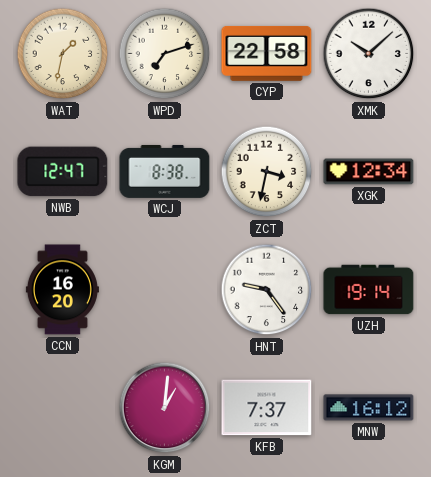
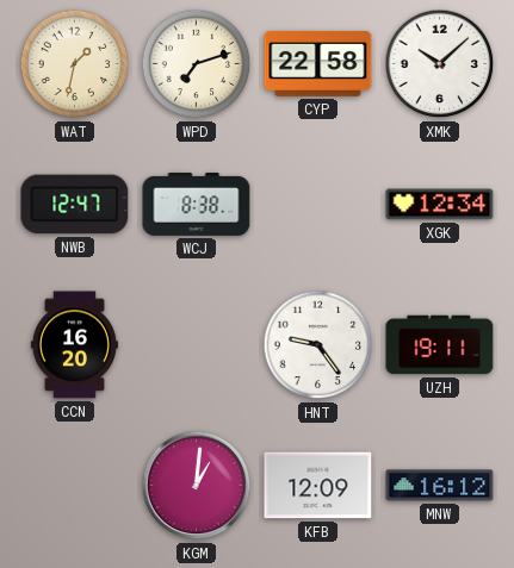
ZCT: 3:32 -> none
UZH: 19:14 -> 19:11
KFB: 7:37 -> 12:09
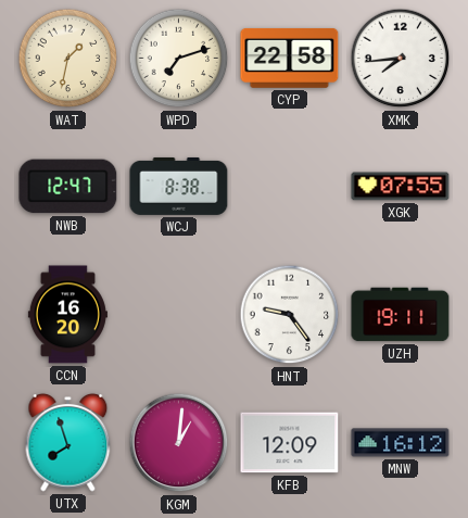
XMK: 10:08 -> 7:44
XGK: 12:34 -> 07:55
UTX: none -> 7:57
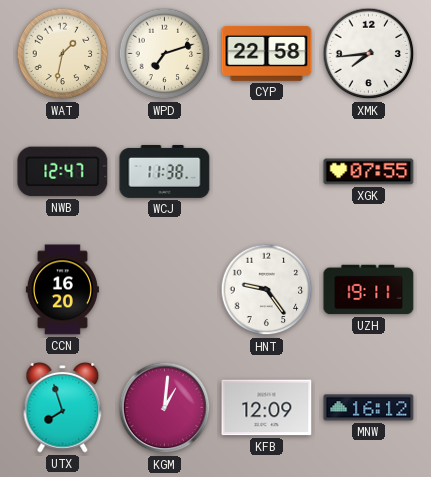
WCJ: 8:38 -> 11:38
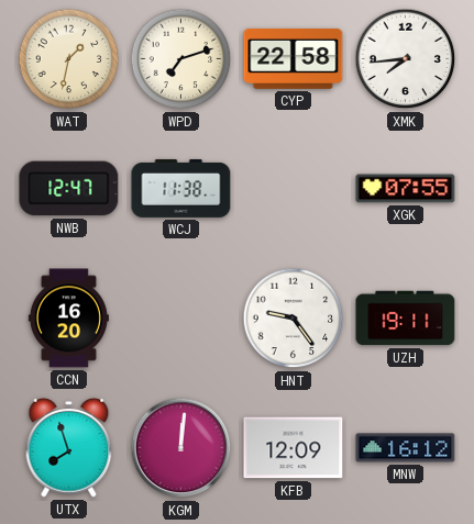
KGM: 1:01 -> 12:01
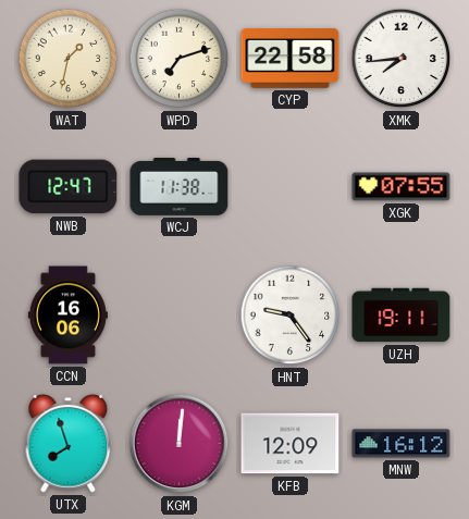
CCN: 16:20 -> 16:06
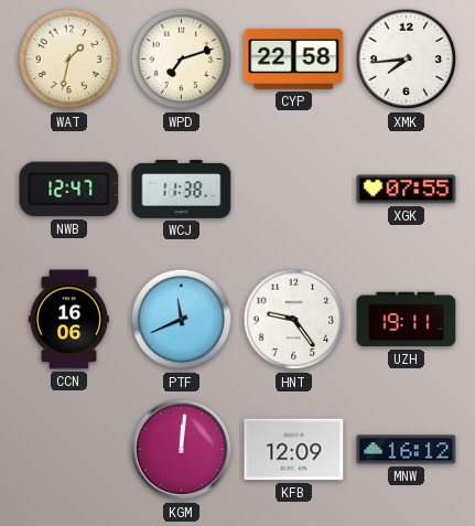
PTF: none -> 11:41
UTX: 7:57 -> none
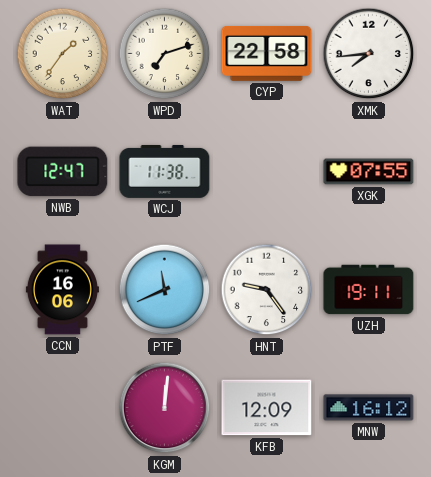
WAT: 1:32 -> 1:36
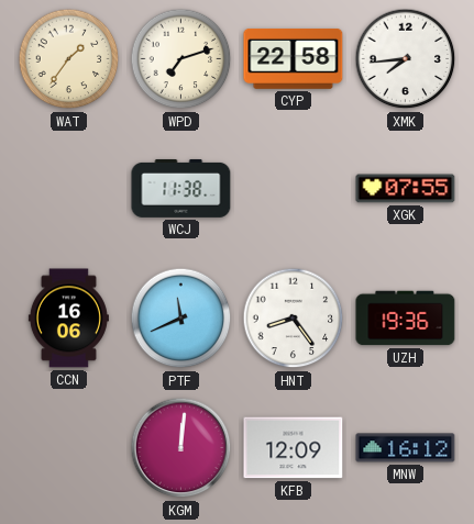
NWB: 12:47 -> none
HNT: 9:24 -> 8:24
UZH: 19:11 -> 19:36
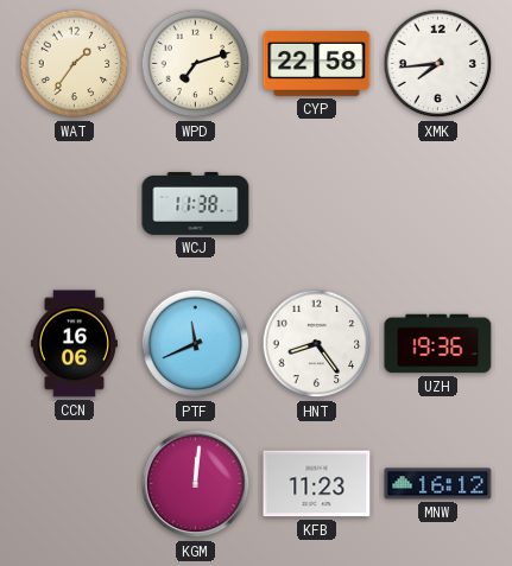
XGK: 07:55 -> none
KFB: 12:09 -> 11:23
